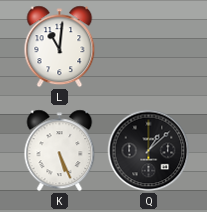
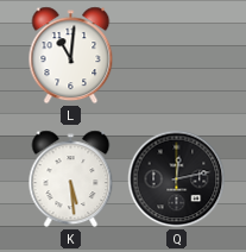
K: 5:26 -> 5:29
Q: 1:08 -> 12:13
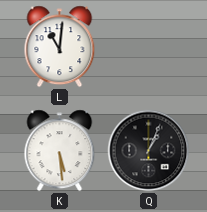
Q: 12:13 -> 1:04
